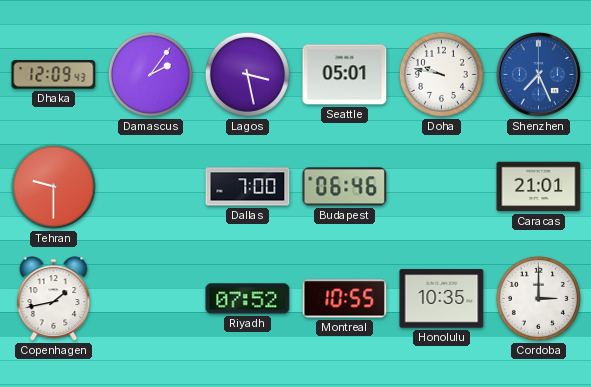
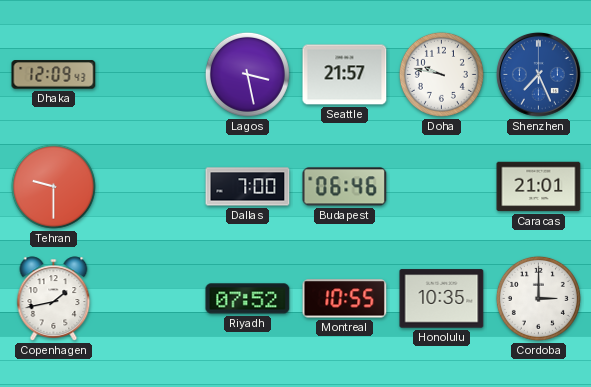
Damascus: 2:06 -> none
Seattle: 05:01 -> 21:57
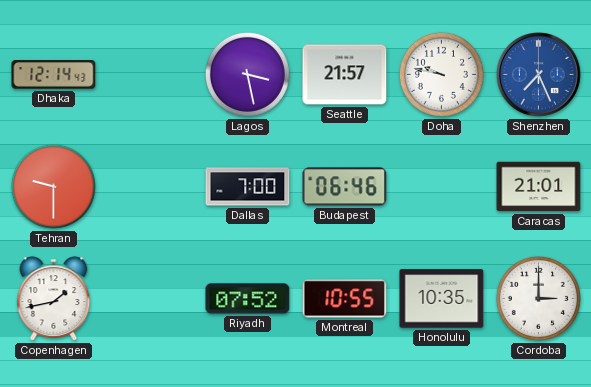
Dhaka: 12:09 -> 12:14
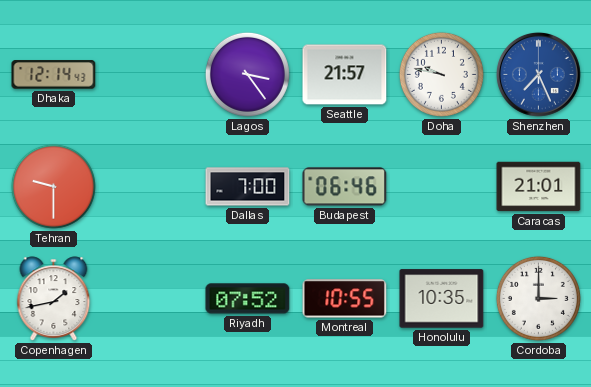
Lagos: 3:28 -> 3:24
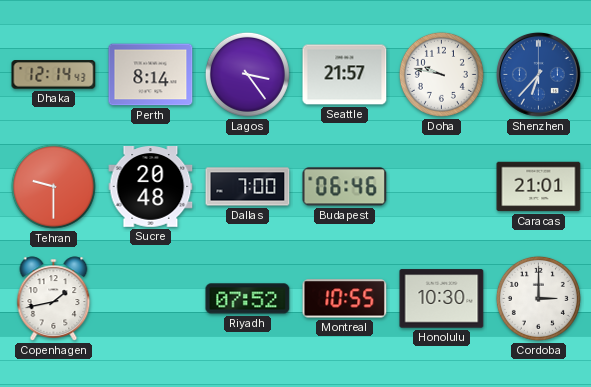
Perth: none -> 8:14
Shenzhen: 7:26 -> 6:37
Sucre: none -> 20:48
Honolulu: 10:35 -> 10:30
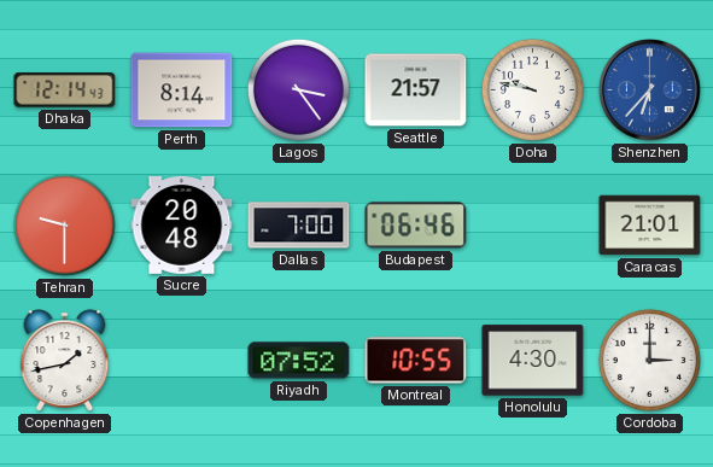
Honolulu: 10:30 -> 4:30
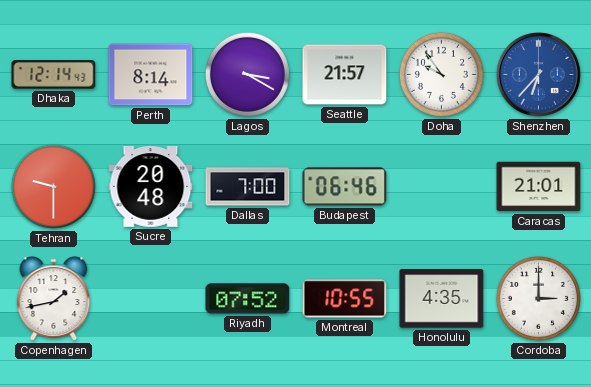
Lagos: 3:24 -> 3:20
Doha: 9:47 -> 9:54
Honolulu: 4:30 -> 4:35
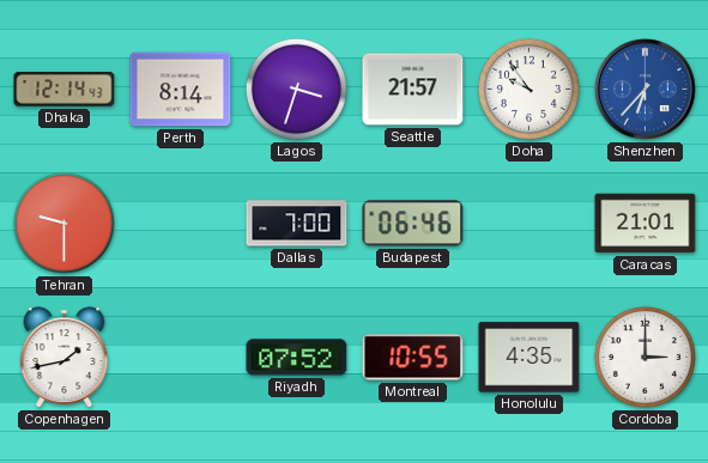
Lagos: 3:20 -> 3:33
Sucre: 20:48 -> none
